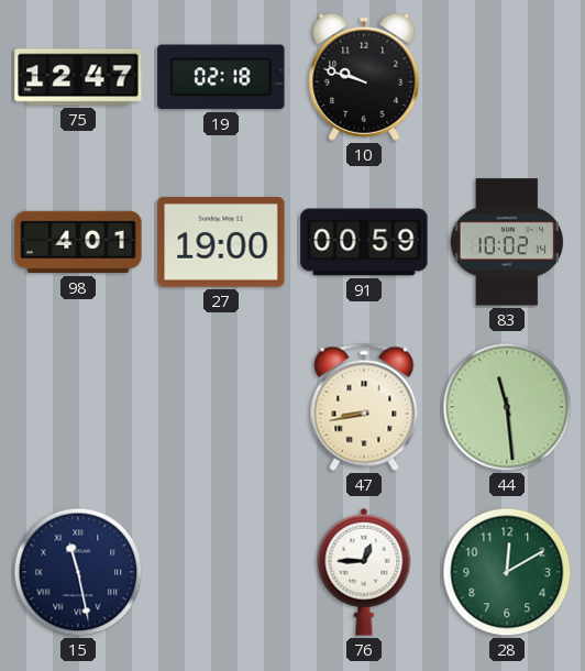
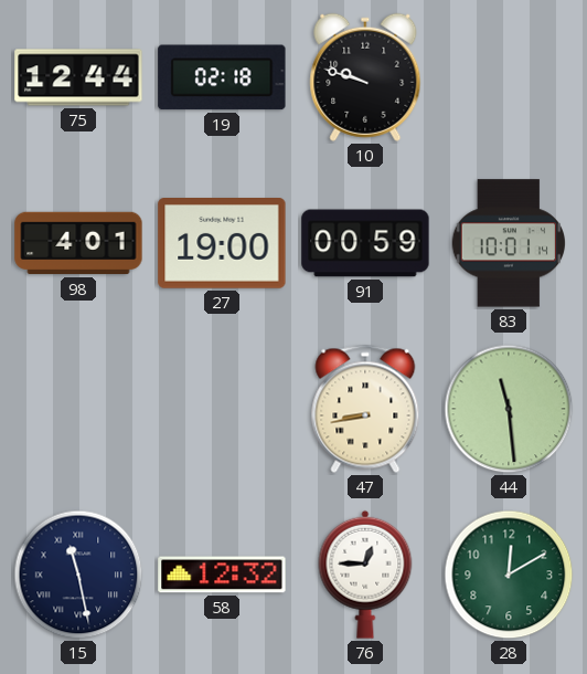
75: 12:47 -> 12:44
83: 10:02 -> 10:01
58: none -> 12:32
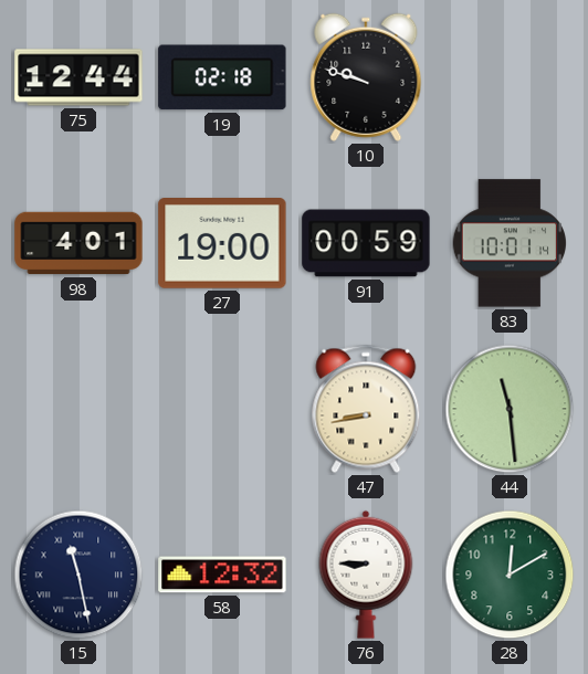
76: 12:45 -> 8:45
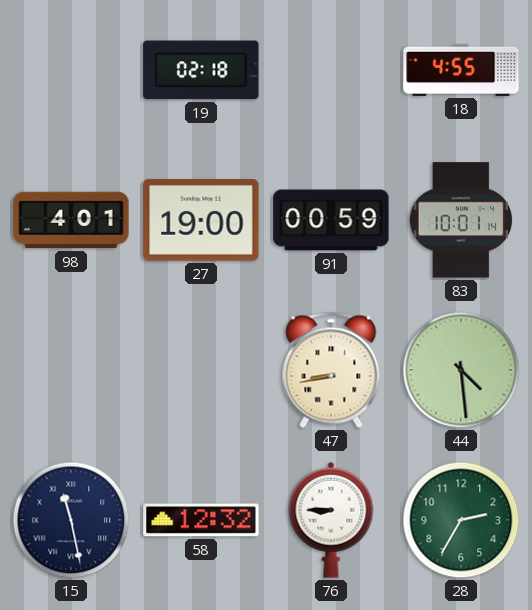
75: 12:44 -> none
10: 9:48 -> none
18: none -> 4:55
44: 11:29 -> 4:29
28: 12:10 -> 2:35
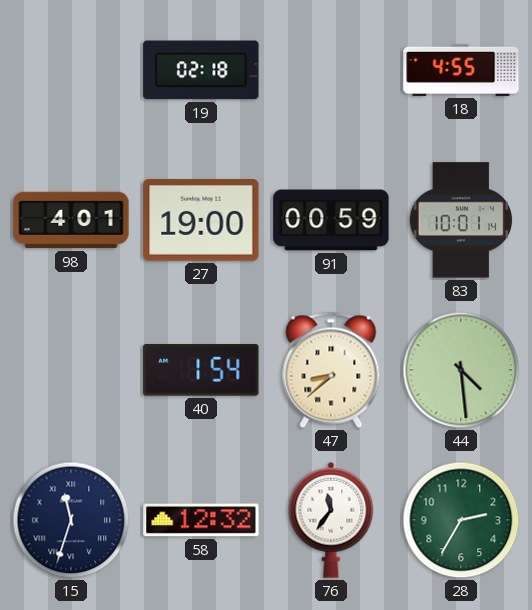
40: none -> 1:54
47: 8:43 -> 8:38
15: 11:28 -> 11:33
76: 8:45 -> 11:36
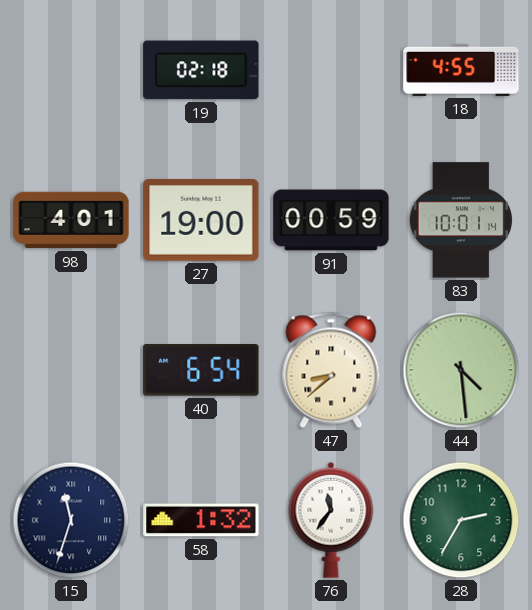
40: 1:54 -> 6:54
58: 12:32 -> 1:32
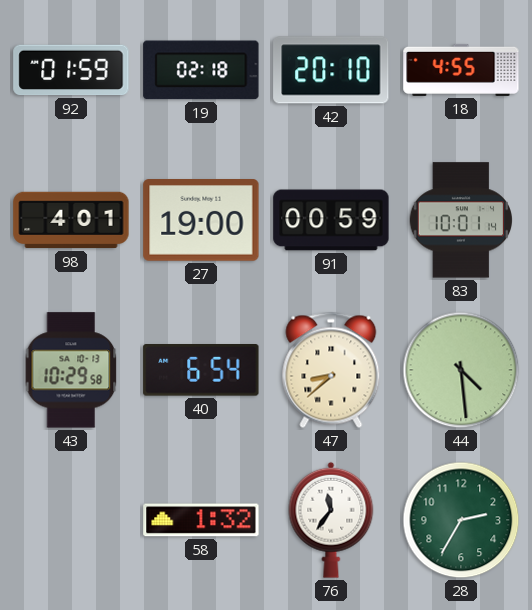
92: none -> 01:59
42: none -> 20:10
43: none -> 10:29
15: 11:33 -> none
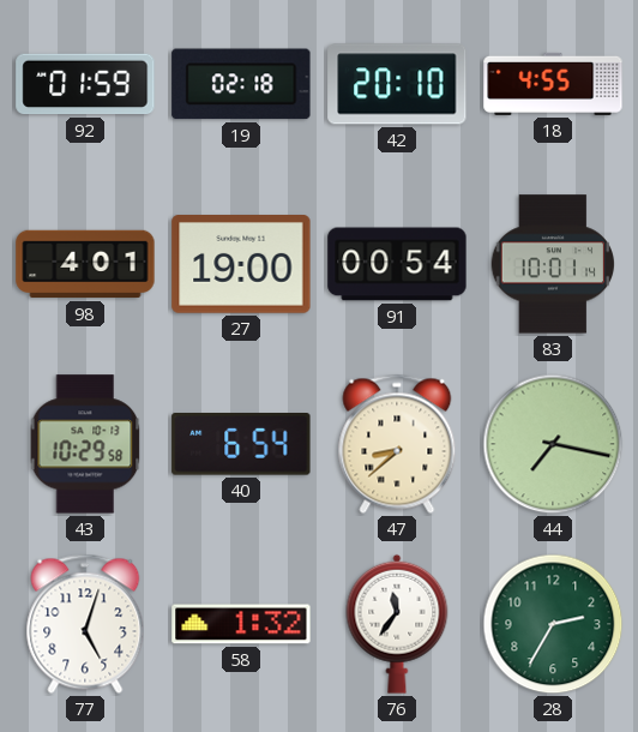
91: 00:59 -> 00:54
44: 4:29 -> 7:17
77: none -> 5:03
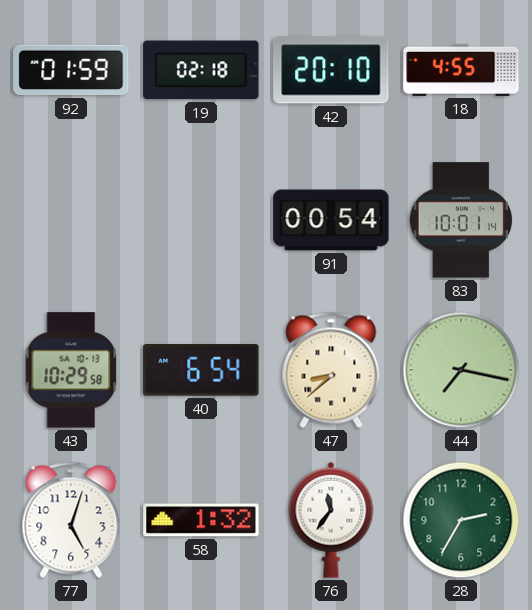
98: 4:01 -> none
27: 19:00 -> none
